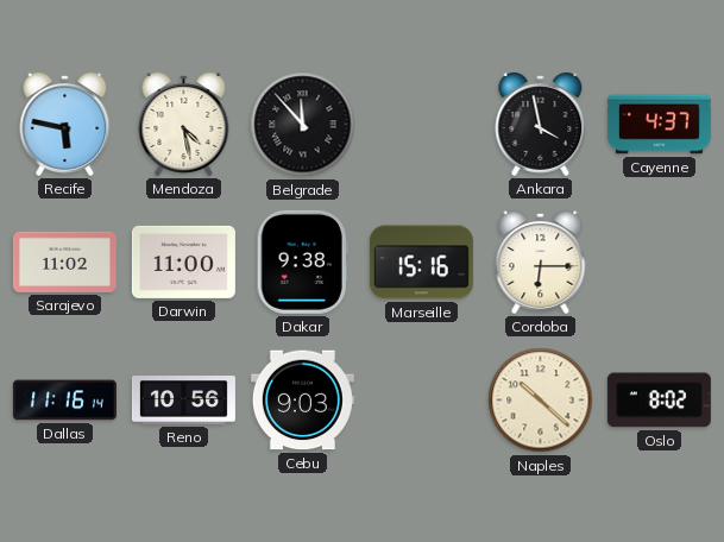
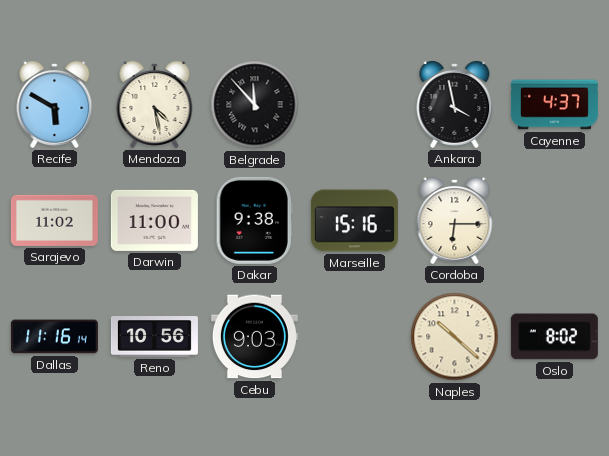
Recife: 5:47 -> 5:50
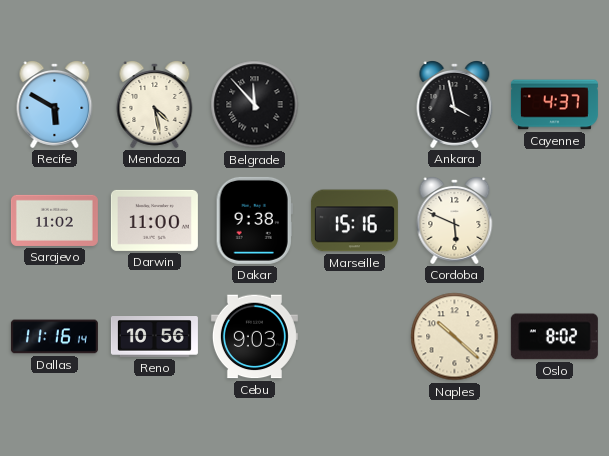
Cordoba: 6:15 -> 5:49
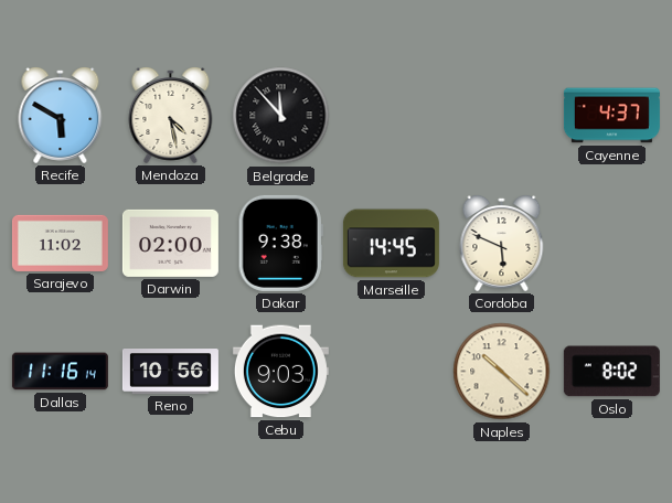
Ankara: 3:58 -> none
Darwin: 11:00 -> 02:00
Marseille: 15:16 -> 14:45
